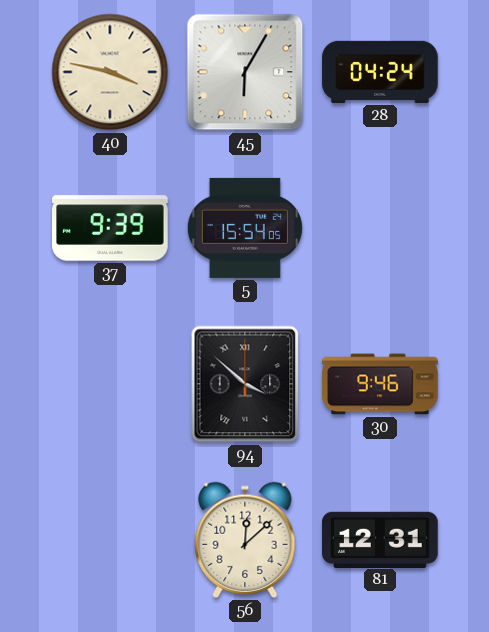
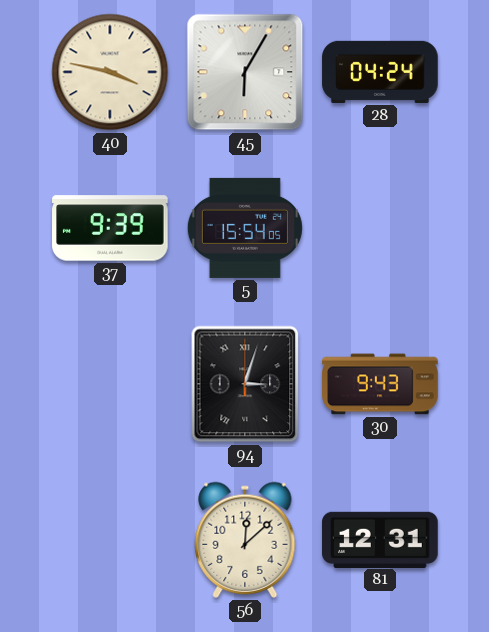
94: 3:52 -> 3:03
30: 9:46 -> 9:43
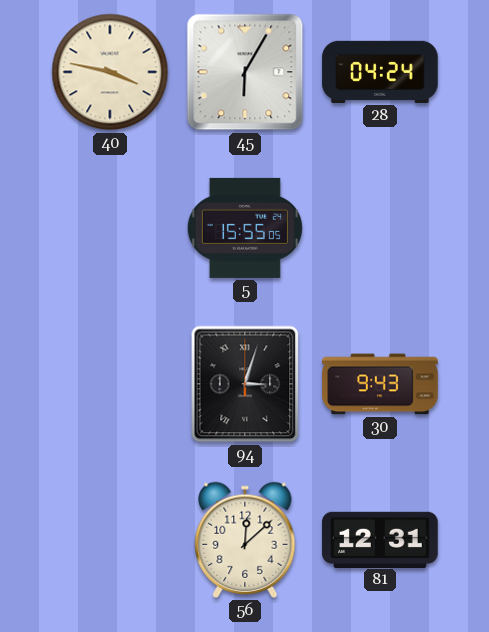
37: 9:39 -> none
5: 15:54 -> 15:55
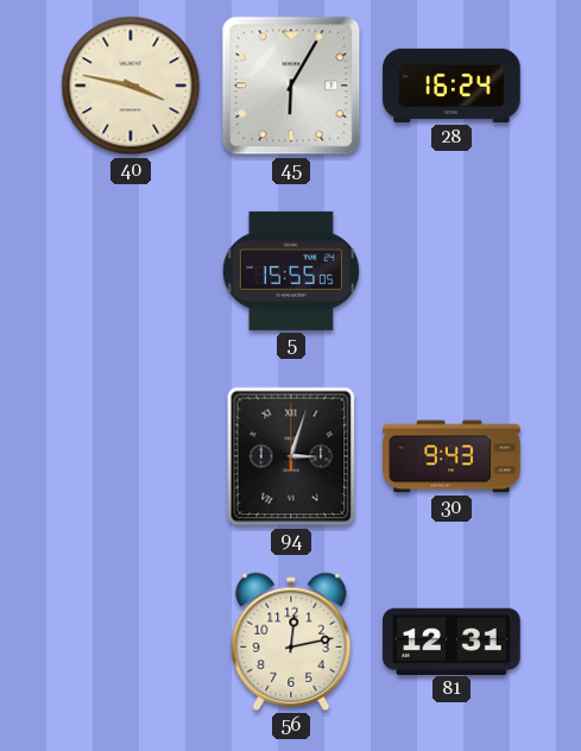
28: 04:24 -> 16:24
56: 12:08 -> 12:13
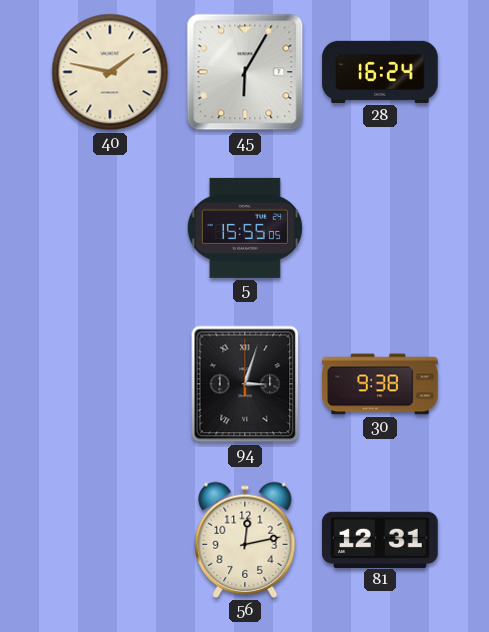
40: 3:47 -> 1:47
30: 9:43 -> 9:38
